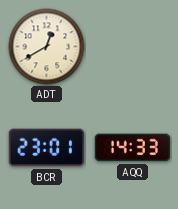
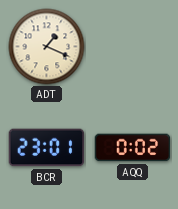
ADT: 12:40 -> 1:19
AQQ: 14:33 -> 0:02
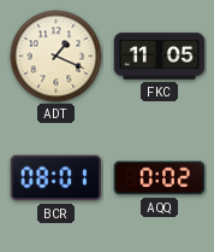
FKC: none -> 11:05
BCR: 23:01 -> 08:01
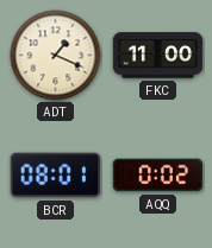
FKC: 11:05 -> 11:00
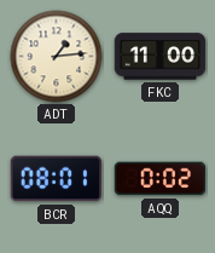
ADT: 1:19 -> 1:14
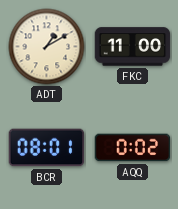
ADT: 1:14 -> 1:10
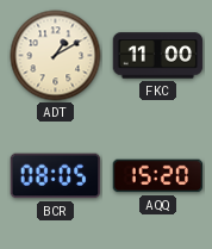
BCR: 08:01 -> 08:05
AQQ: 0:02 -> 15:20
